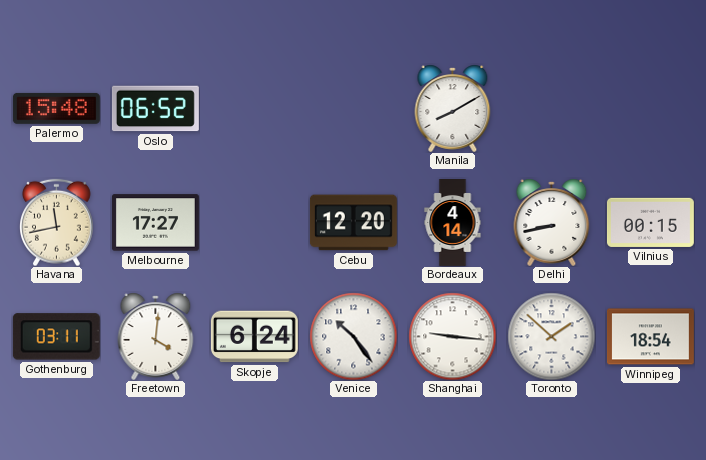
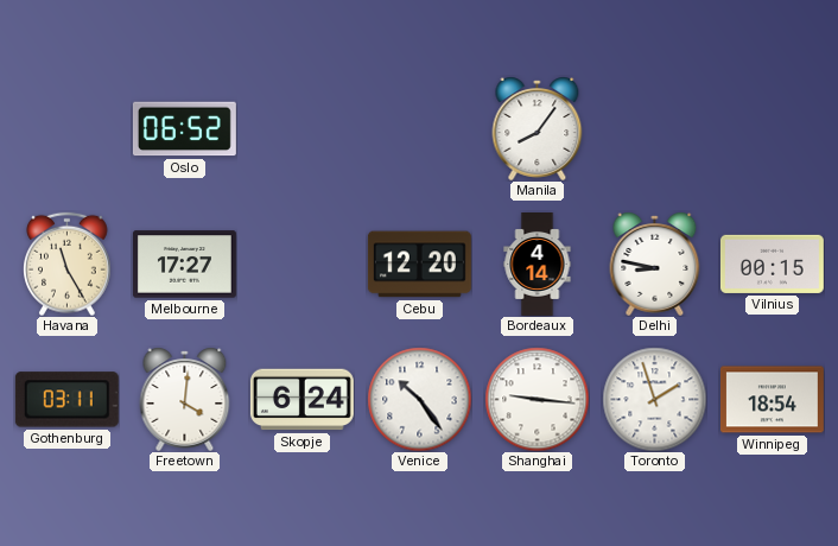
Palermo: 15:48 -> none
Manila: 8:10 -> 8:06
Havana: 11:43 -> 11:25
Delhi: 8:43 -> 8:47
Toronto: 1:52 -> 1:57
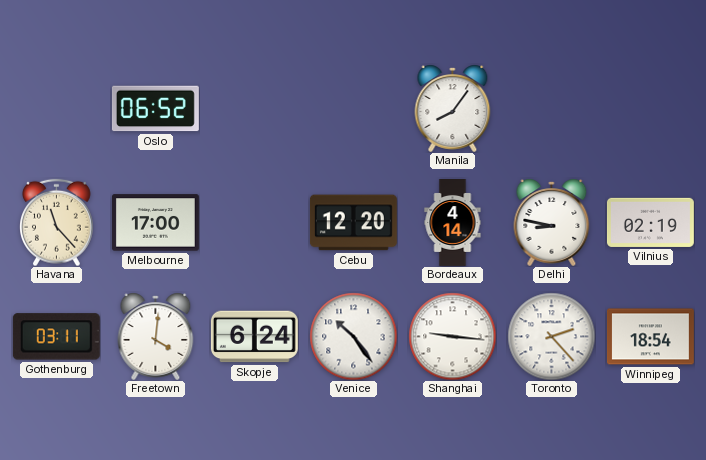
Havana: 11:25 -> 11:23
Melbourne: 17:27 -> 17:00
Vilnius: 00:15 -> 02:19
Toronto: 1:57 -> 2:23
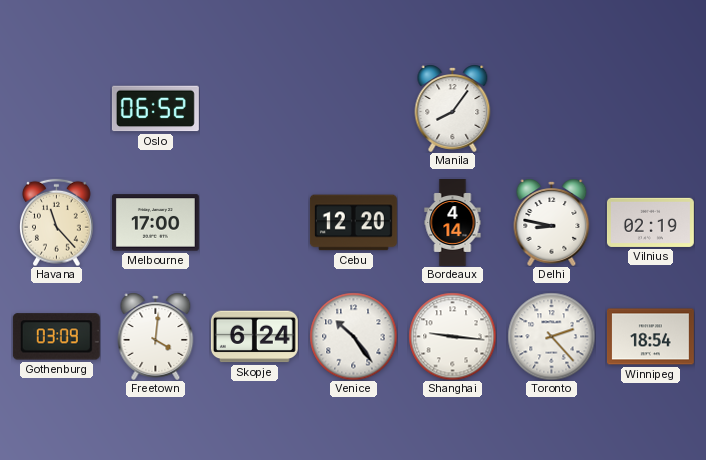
Gothenburg: 03:11 -> 03:09
